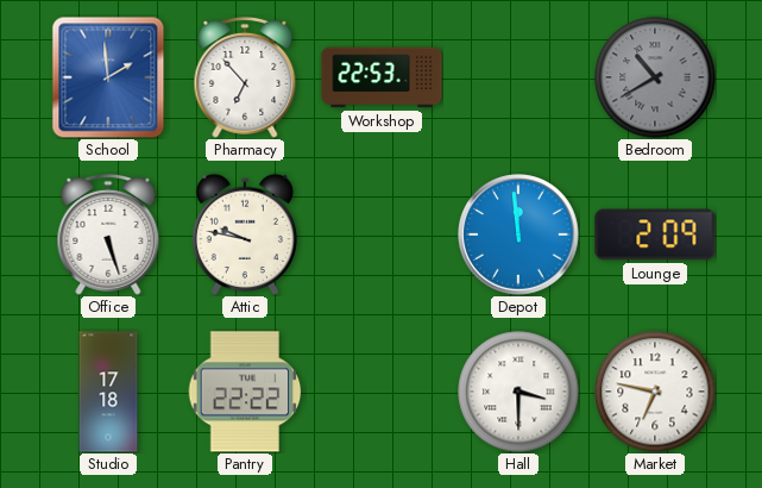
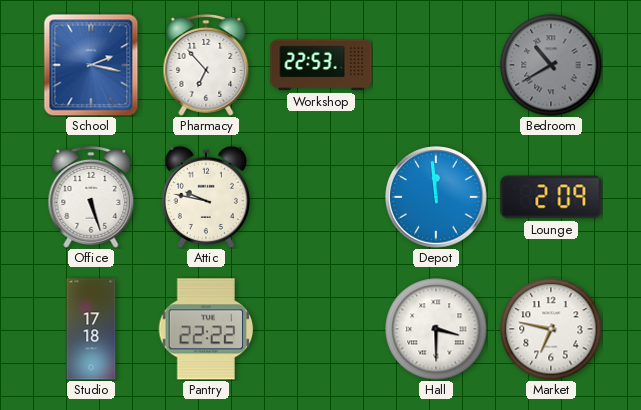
School: 1:59 -> 2:17
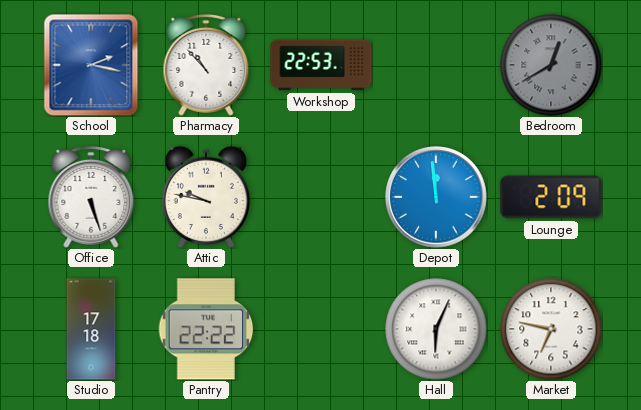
Pharmacy: 6:53 -> 10:53
Bedroom: 10:40 -> 12:40
Hall: 3:30 -> 6:04
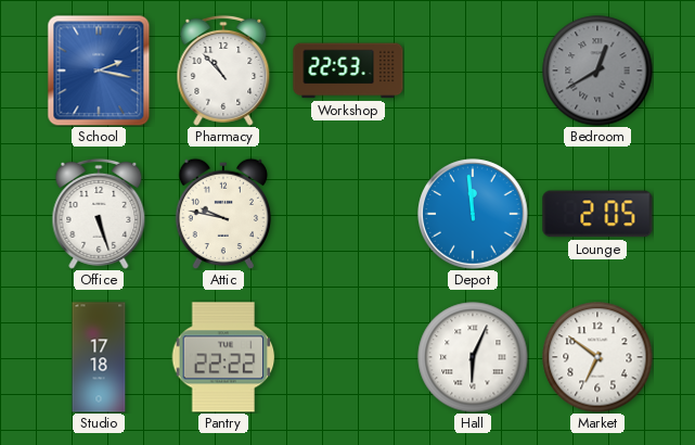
Lounge: 2:09 -> 2:05
Market: 6:47 -> 6:51
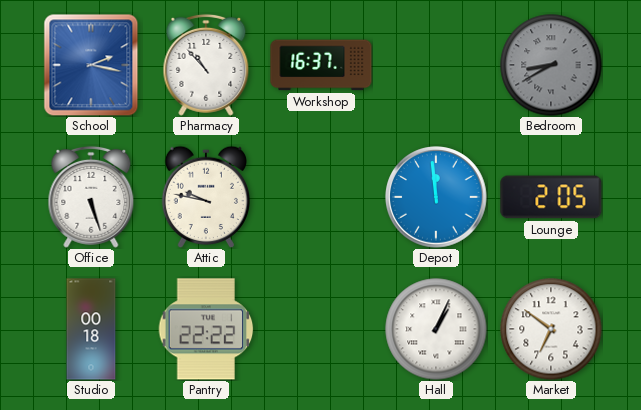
Workshop: 22:53 -> 16:37
Bedroom: 12:40 -> 8:40
Studio: 17:18 -> 00:18
Hall: 6:04 -> 1:04
